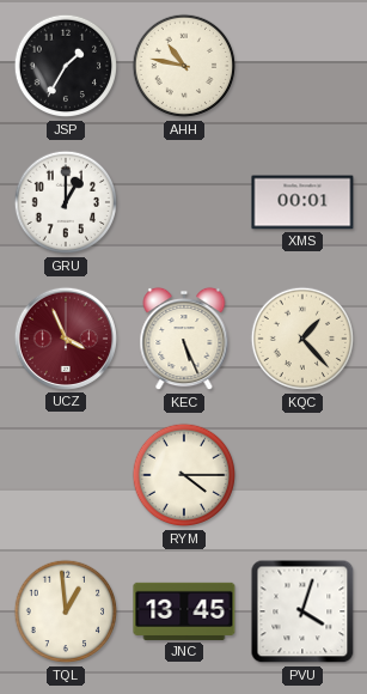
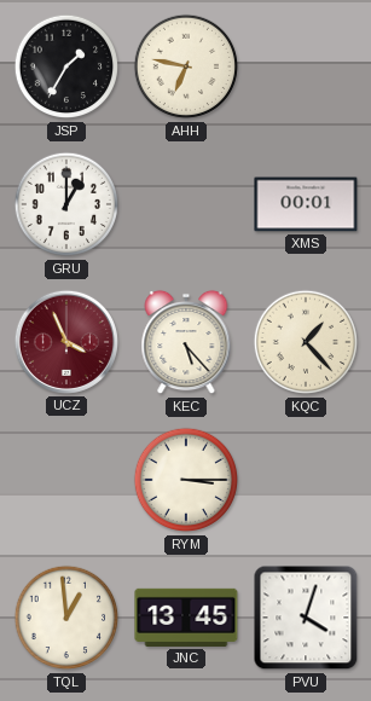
AHH: 10:47 -> 6:47
KEC: 5:26 -> 5:23
RYM: 4:15 -> 3:15
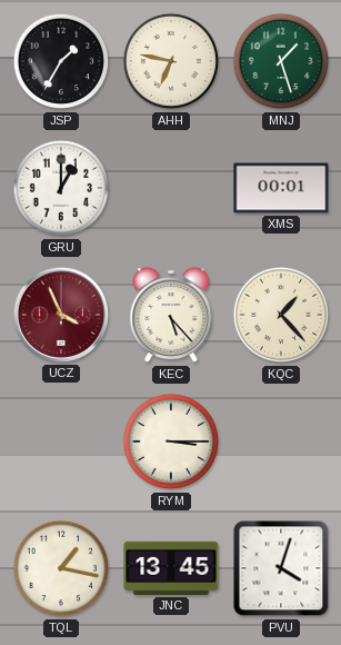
MNJ: none -> 1:27
TQL: 12:59 -> 1:17
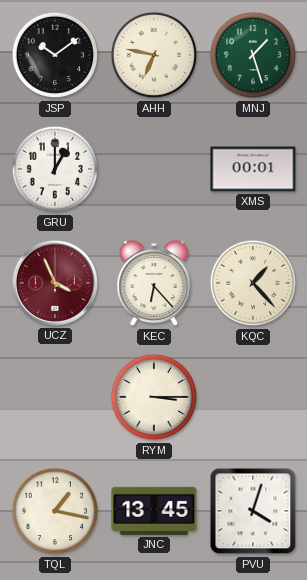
JSP: 1:35 -> 10:09
KEC: 5:23 -> 6:23
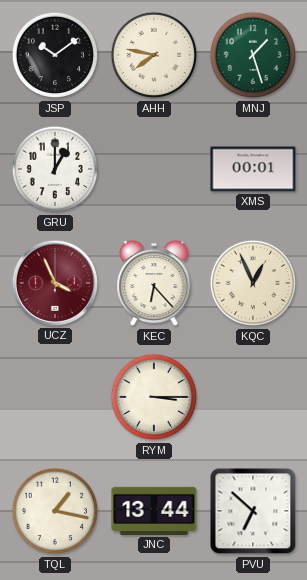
AHH: 6:47 -> 7:47
KQC: 1:23 -> 12:56
JNC: 13:45 -> 13:44
PVU: 4:03 -> 6:52
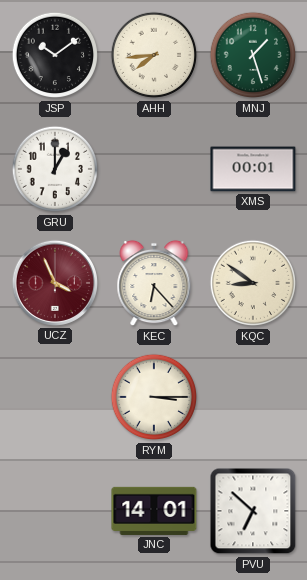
AHH: 7:47 -> 7:44
KQC: 12:56 -> 8:51
TQL: 1:17 -> none
JNC: 13:44 -> 14:01
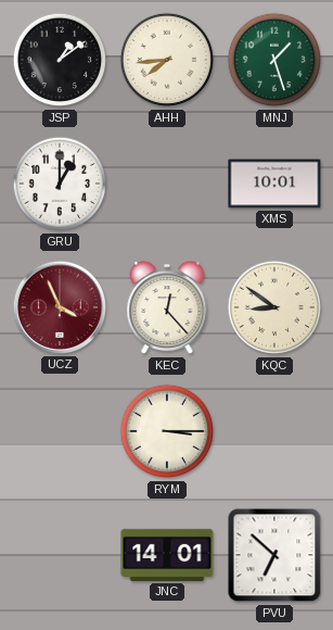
JSP: 10:09 -> 1:09
XMS: 00:01 -> 10:01
KEC: 6:23 -> 12:23
